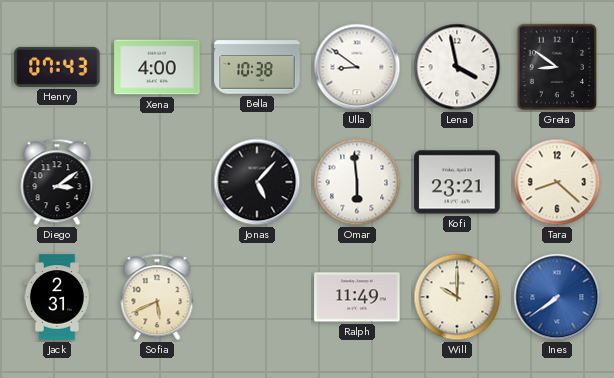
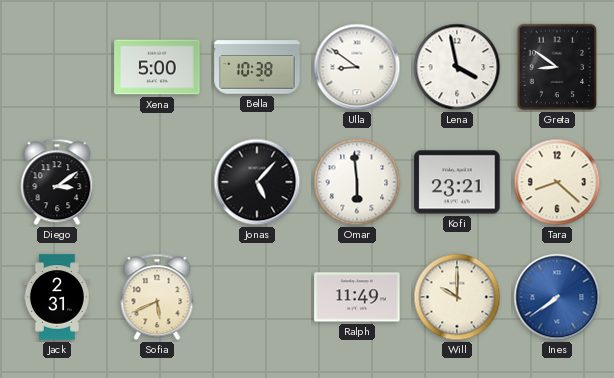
Henry: 07:43 -> none
Xena: 4:00 -> 5:00
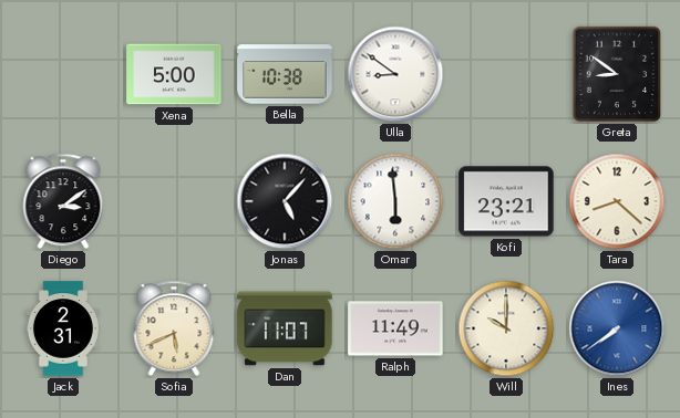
Lena: 3:58 -> none
Dan: none -> 11:07
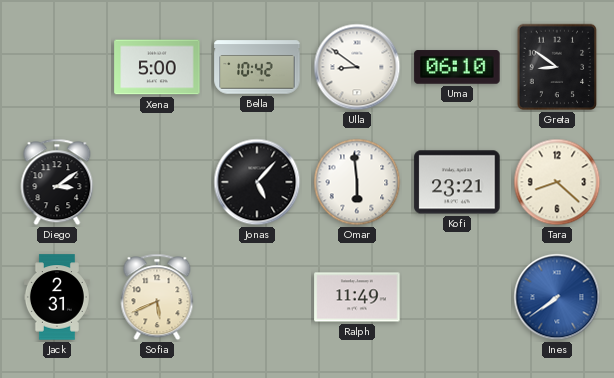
Bella: 10:38 -> 10:42
Uma: none -> 06:10
Dan: 11:07 -> none
Will: 10:00 -> none
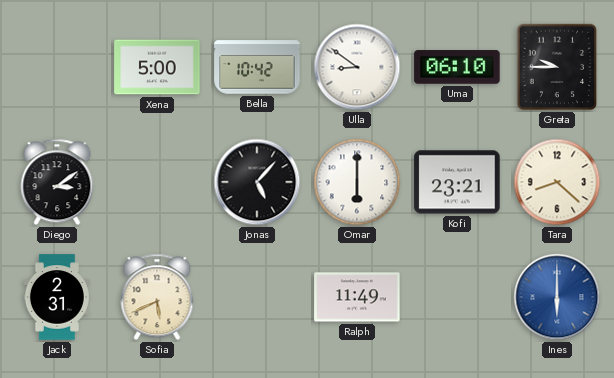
Greta: 8:51 -> 9:45
Omar: 5:59 -> 6:00
Ines: 7:39 -> 6:00
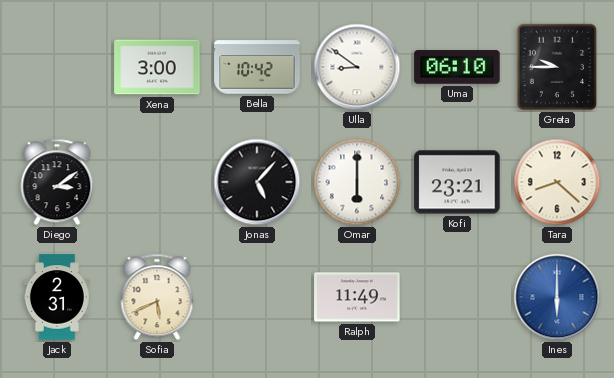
Xena: 5:00 -> 3:00
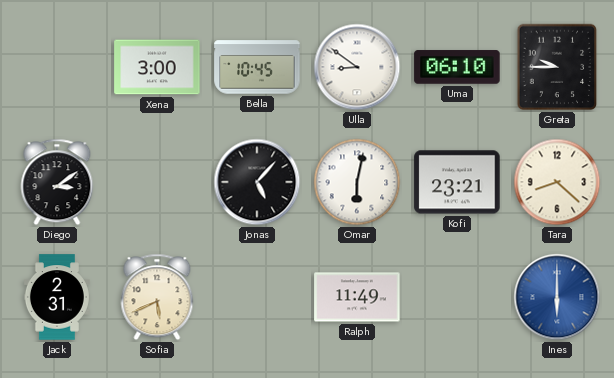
Bella: 10:42 -> 10:45
Omar: 6:00 -> 6:02
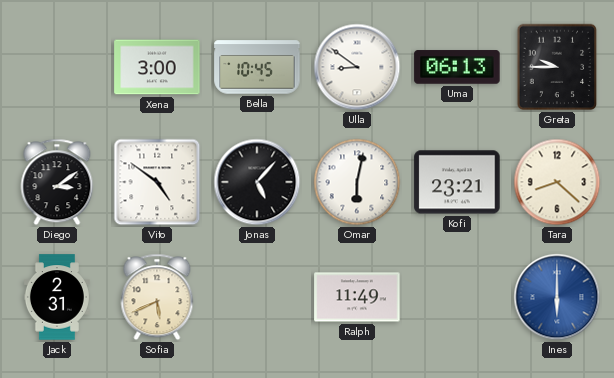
Uma: 06:10 -> 06:13
Vito: none -> 4:51
